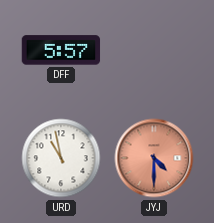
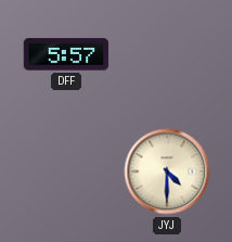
URD: 10:58 -> none
JYJ dial: salmon -> cream
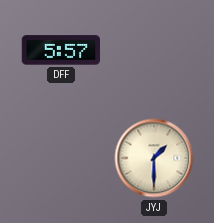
JYJ: 4:30 -> 1:30
